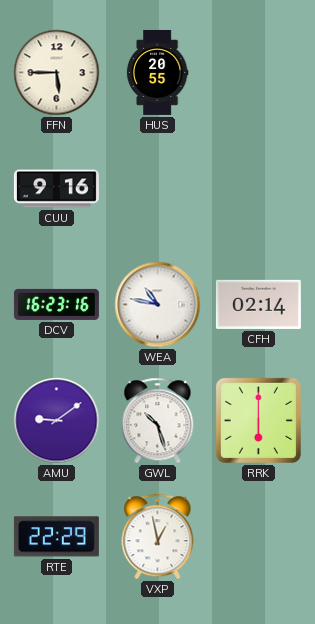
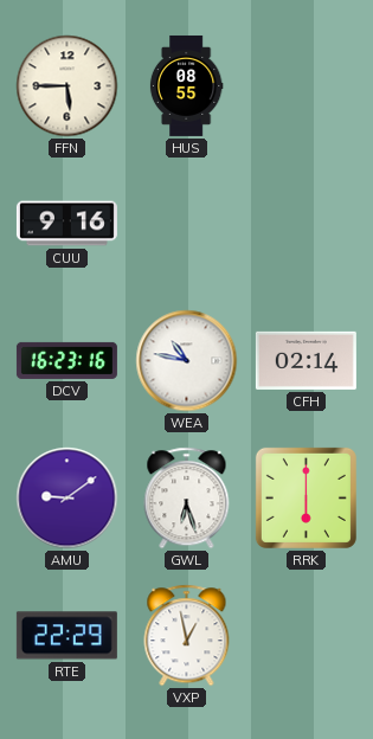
HUS: 20:55 -> 08:55
GWL: 10:27 -> 6:27
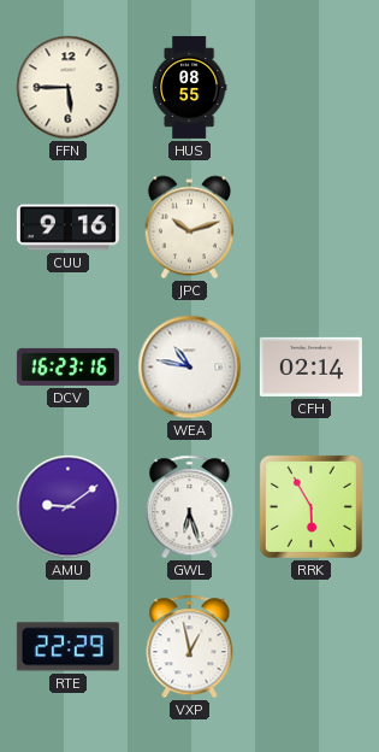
JPC: none -> 10:12
RRK: 6:00 -> 5:55
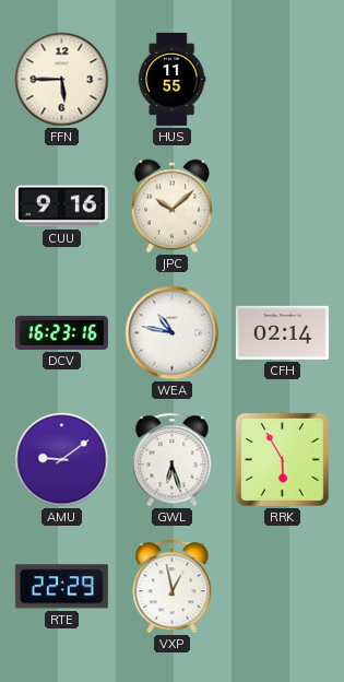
HUS: 08:55 -> 11:55
JPC: 10:12 -> 10:08
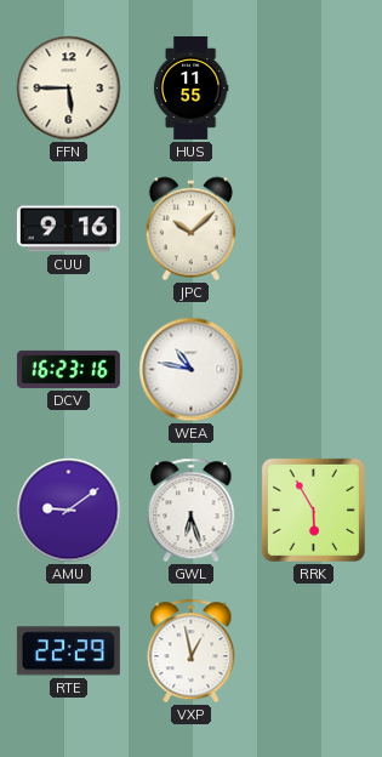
CFH: 02:14 -> none
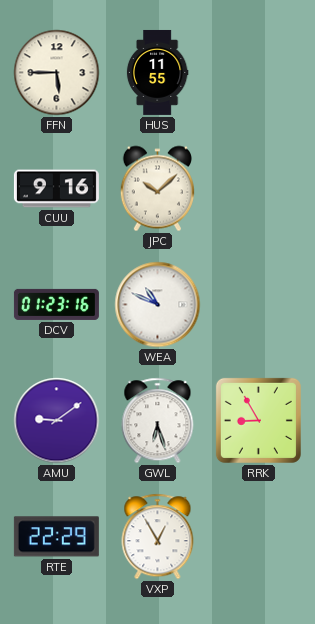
DCV: 16:23 -> 01:23
WEA: 10:47 -> 10:49
RRK: 5:55 -> 8:55
VXP: 12:58 -> 12:55
